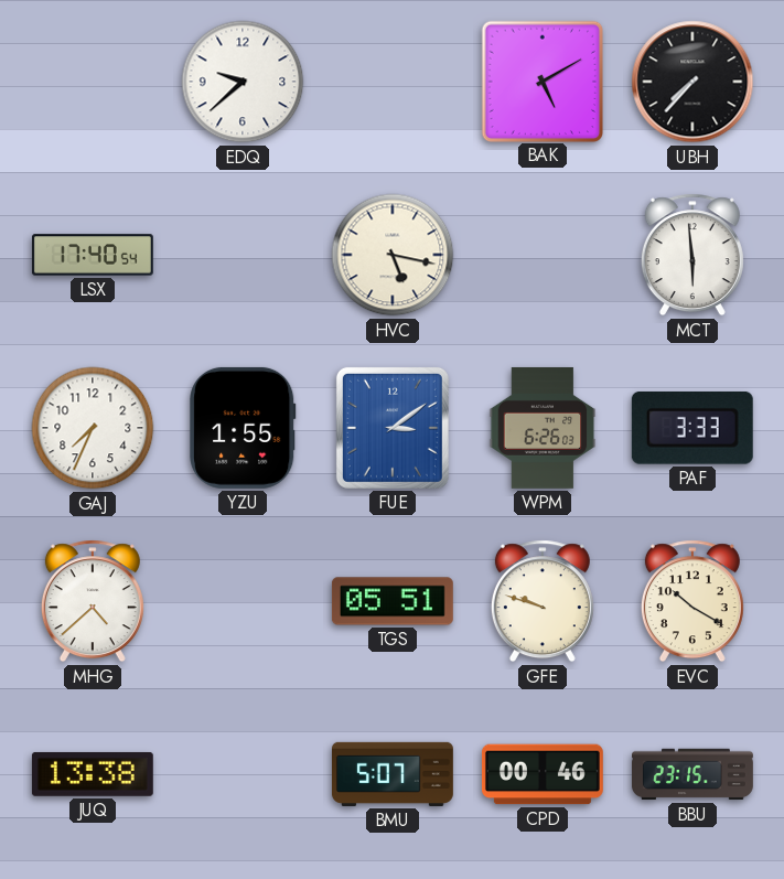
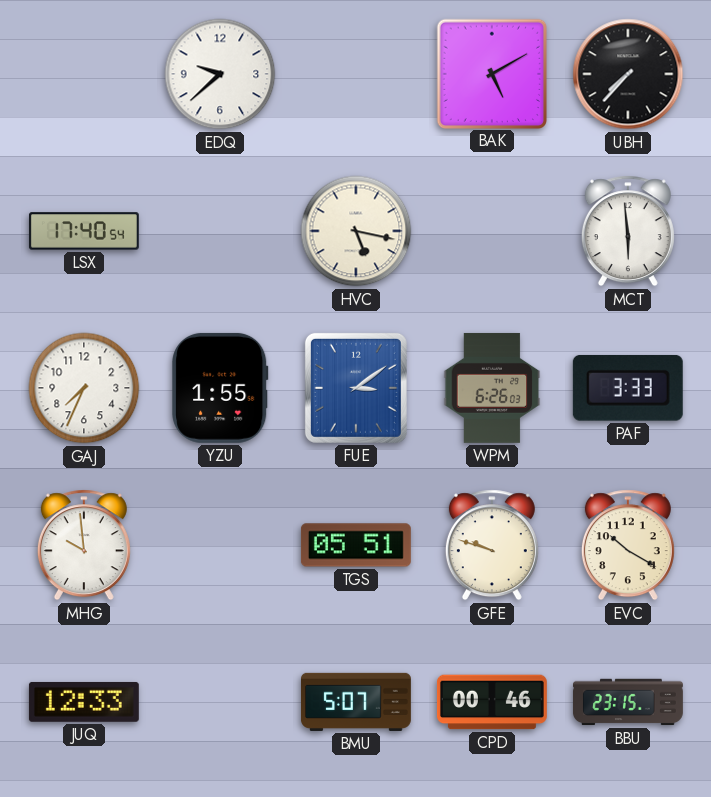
MHG: 4:38 -> 9:59
JUQ: 13:38 -> 12:33
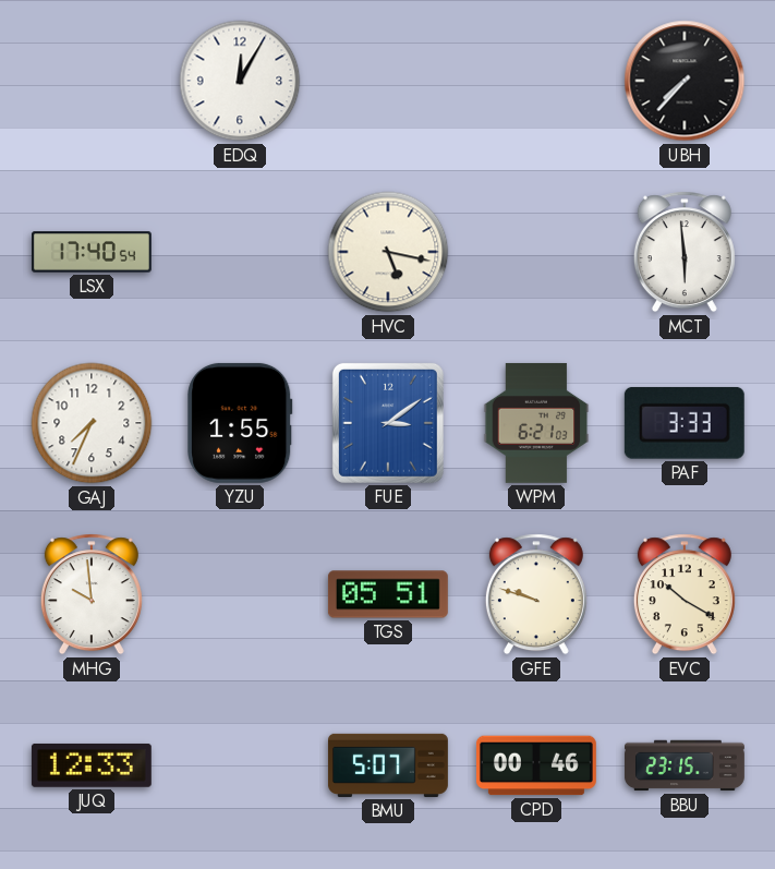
EDQ: 9:38 -> 12:05
BAK: 5:10 -> none
WPM: 6:26 -> 6:21
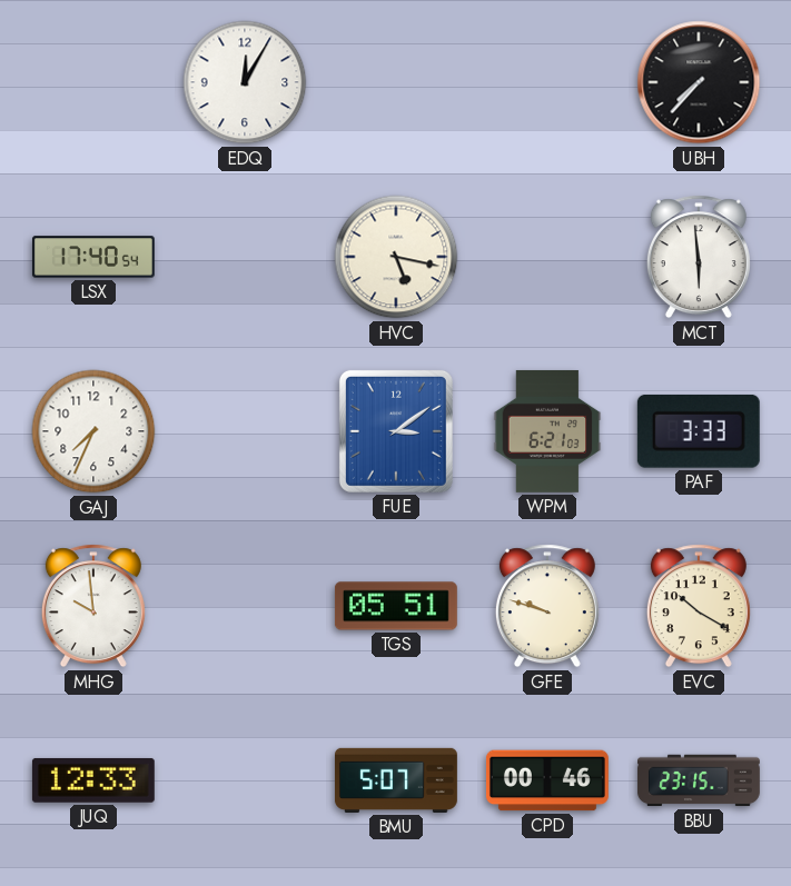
YZU: 1:55 -> none
